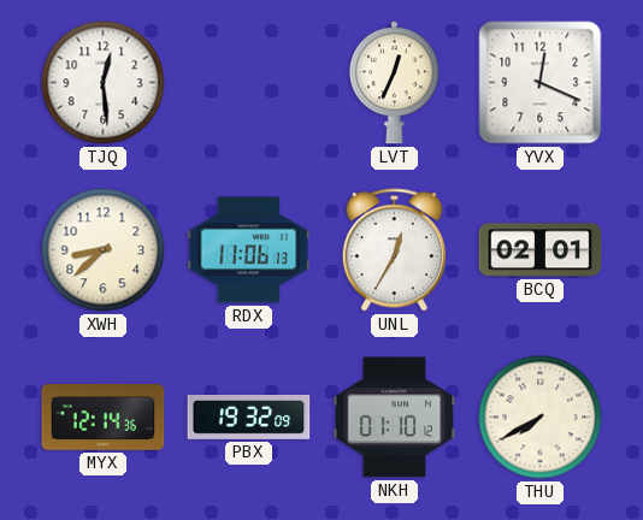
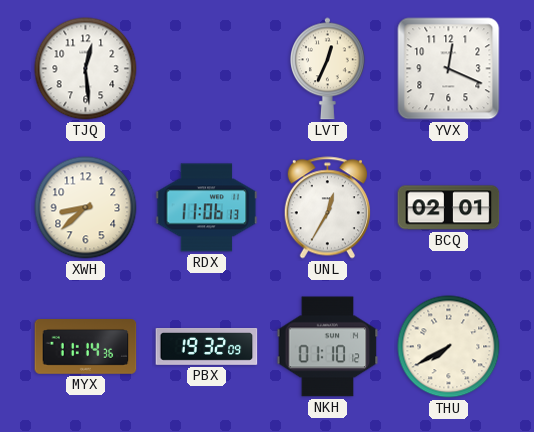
MYX: 12:14 -> 11:14
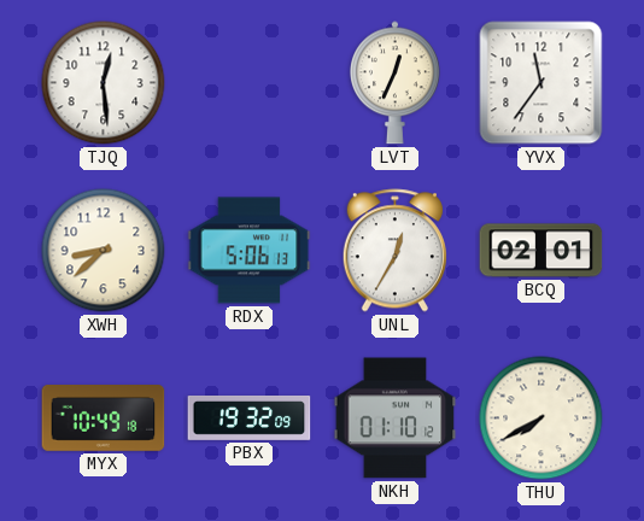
YVX: 12:19 -> 11:36
RDX: 11:06 -> 5:06
MYX: 11:14 -> 10:49
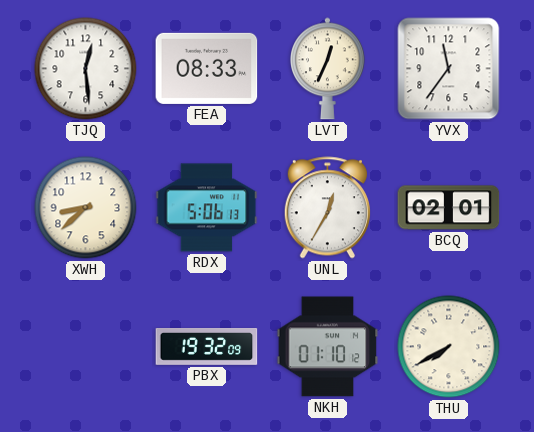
FEA: none -> 08:33
MYX: 10:49 -> none
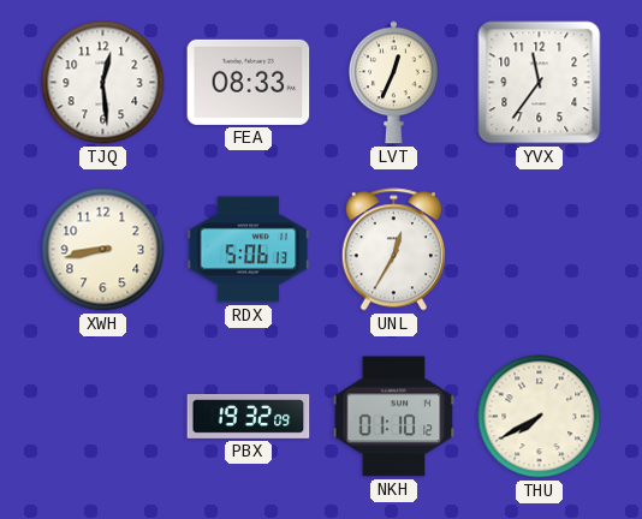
XWH: 8:38 -> 8:43
BCQ: 02:01 -> none
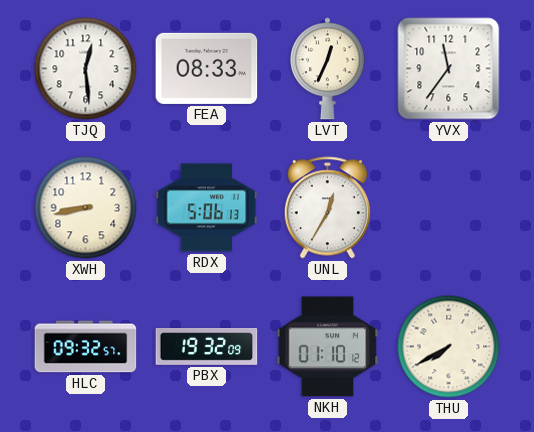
HLC: none -> 09:32
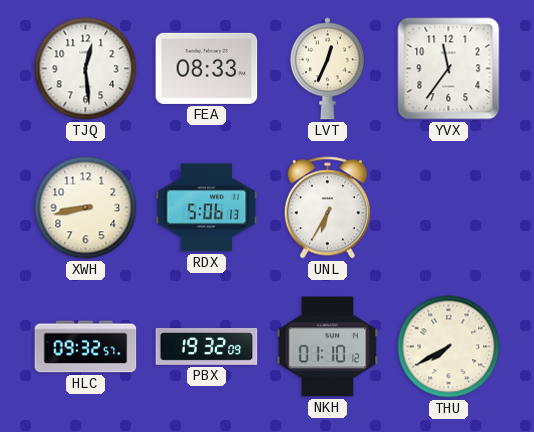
UNL: 12:35 -> 6:35
